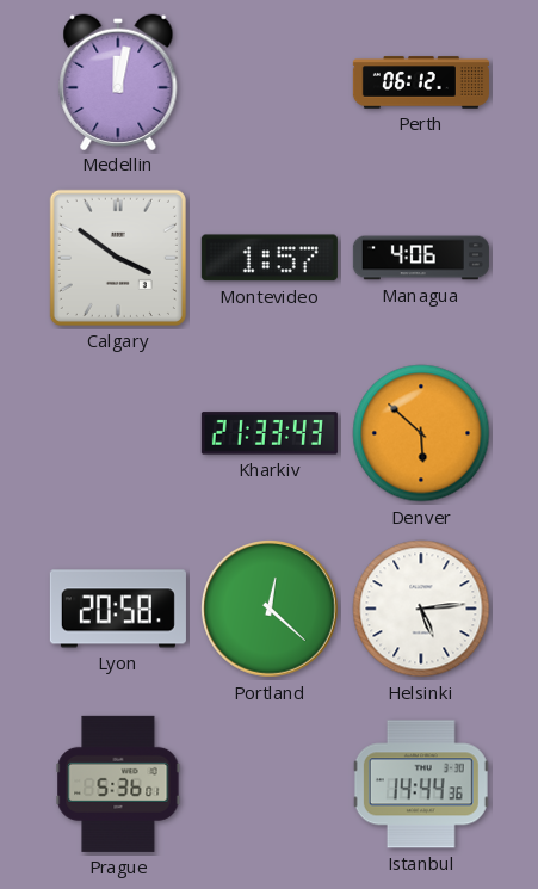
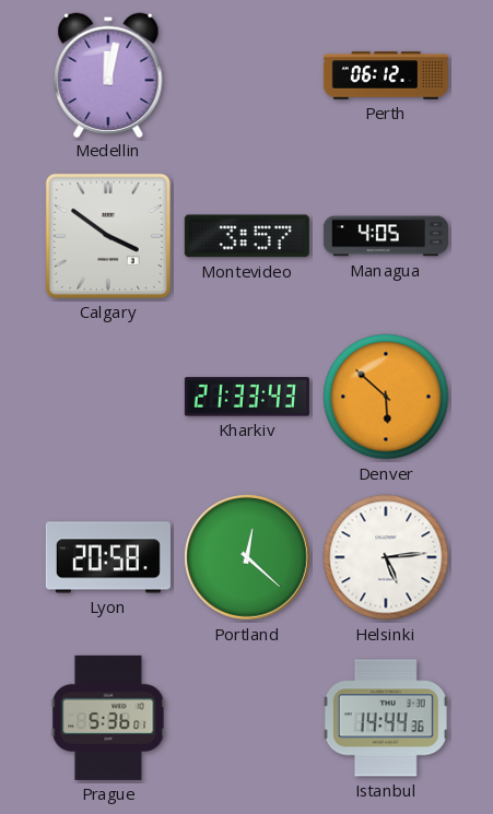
Montevideo: 1:57 -> 3:57
Managua: 4:06 -> 4:05
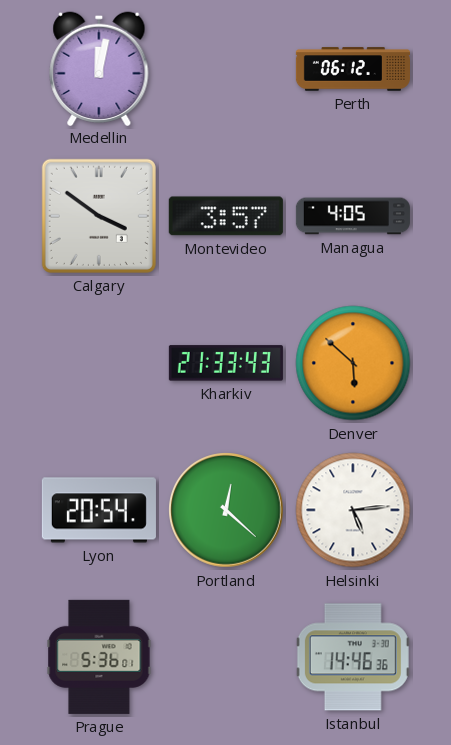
Lyon: 20:58 -> 20:54
Istanbul: 14:44 -> 14:46
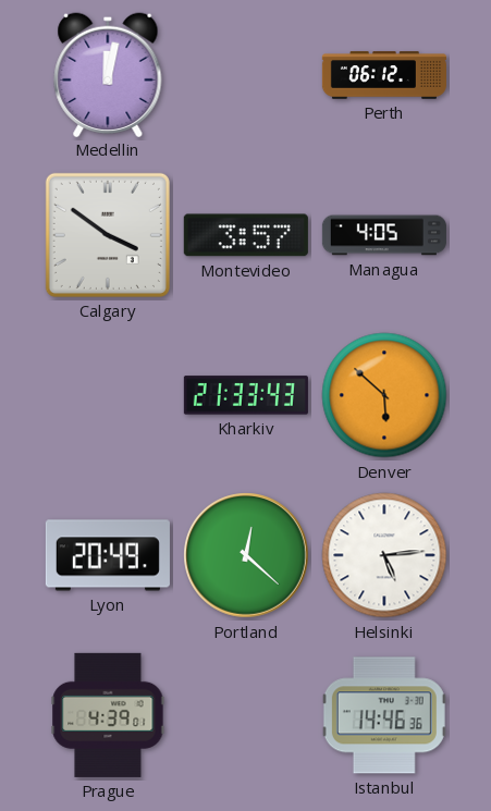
Lyon: 20:54 -> 20:49
Prague: 5:36 -> 4:39
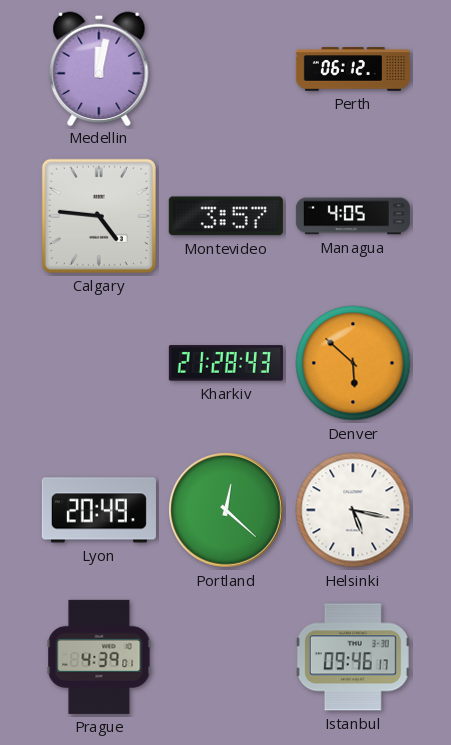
Calgary: 3:51 -> 4:46
Kharkiv: 21:33 -> 21:28
Helsinki: 5:14 -> 5:17
Istanbul: 14:46 -> 09:46
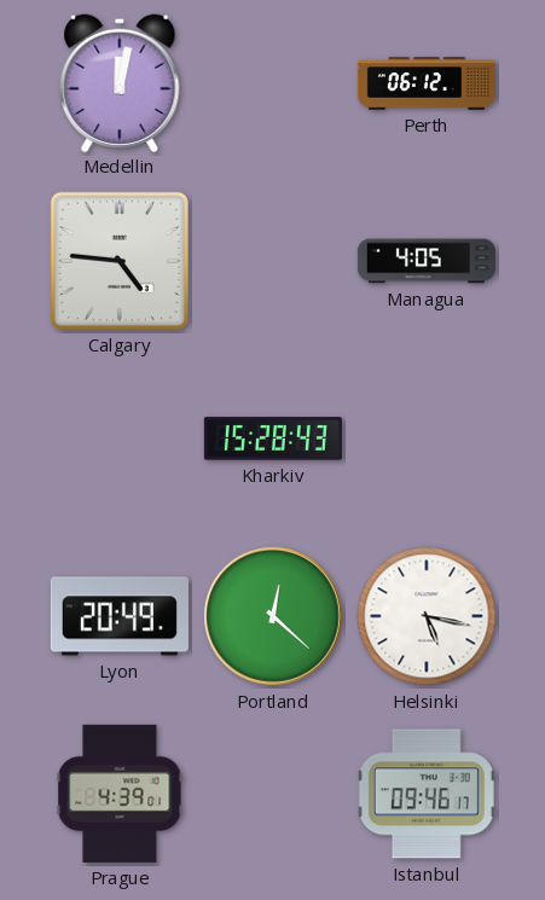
Montevideo: 3:57 -> none
Kharkiv: 21:28 -> 15:28
Denver: 5:52 -> none
